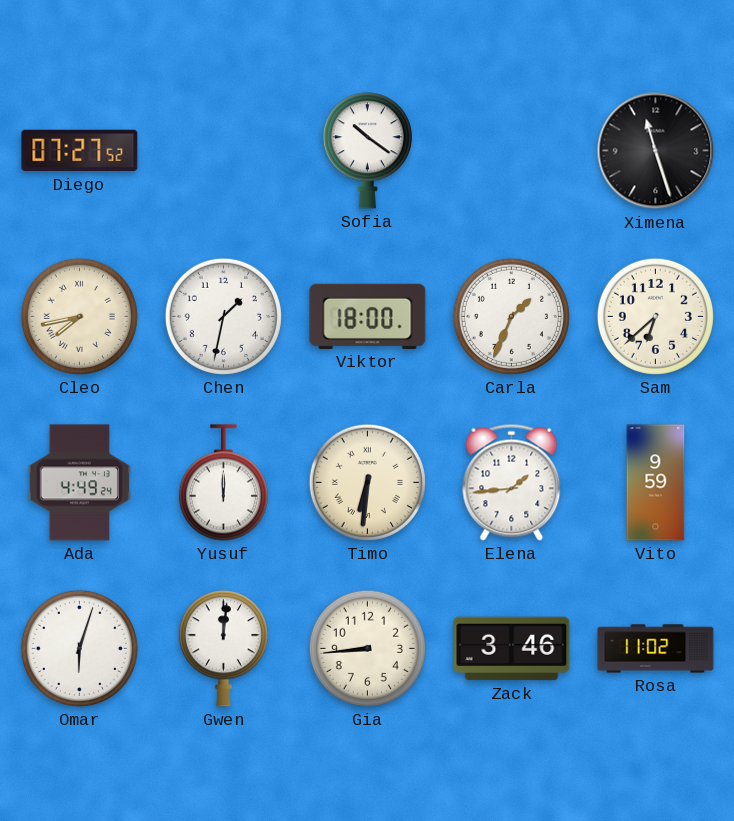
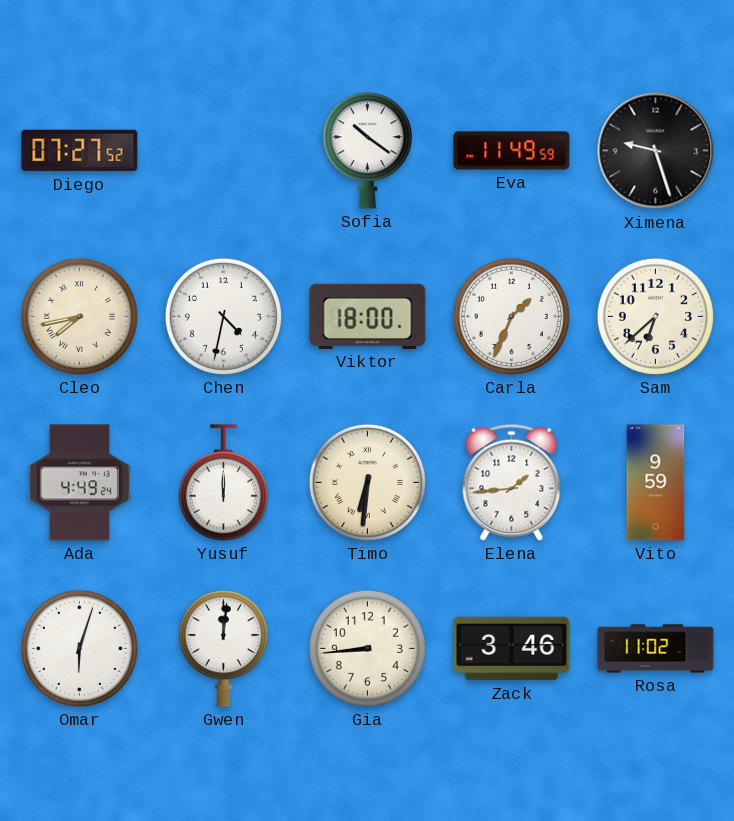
Eva: none -> 11:49
Ximena: 11:27 -> 9:27
Chen: 1:32 -> 4:32
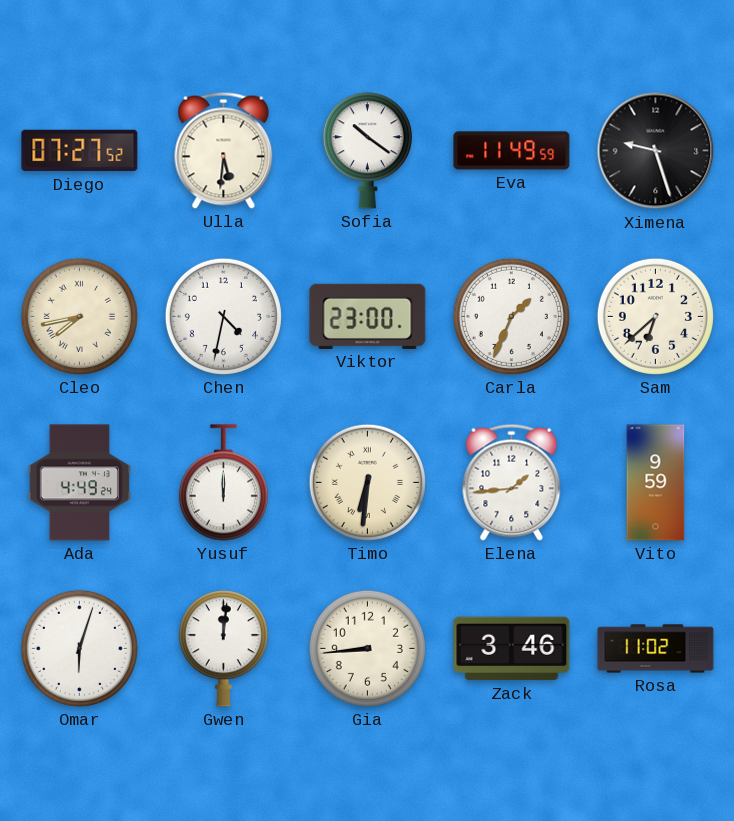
Ulla: none -> 5:31
Viktor: 18:00 -> 23:00
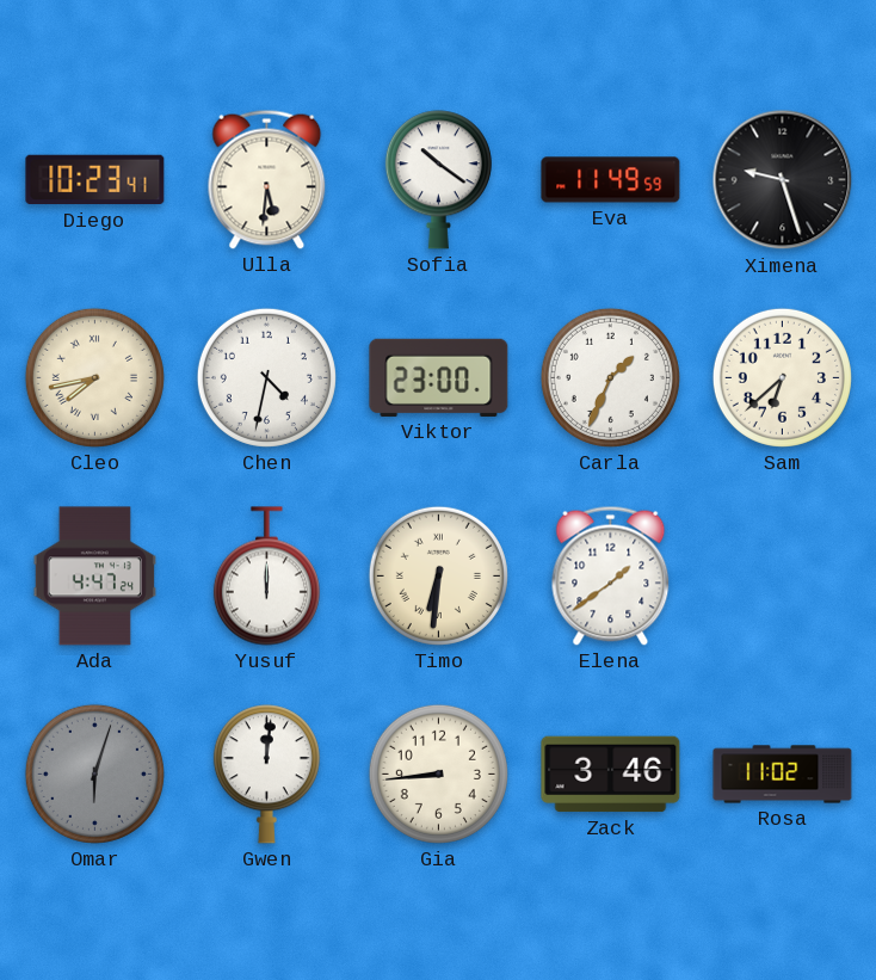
Diego: 07:27 -> 10:23
Ada: 4:49 -> 4:47
Elena: 1:44 -> 1:39
Vito: 9:59 -> none
Omar dial: white -> grey
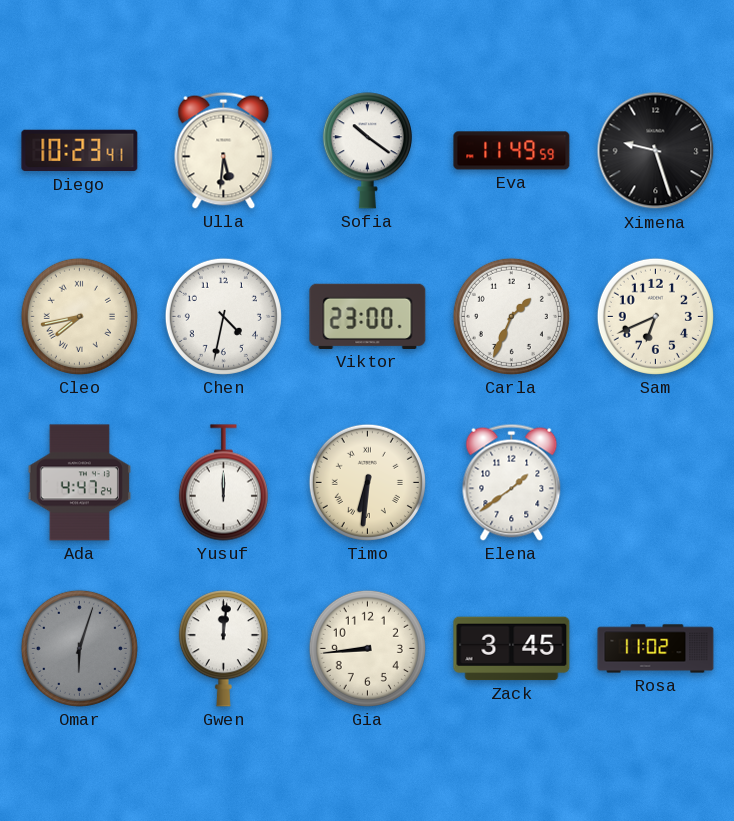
Sam: 6:38 -> 6:41
Zack: 3:46 -> 3:45
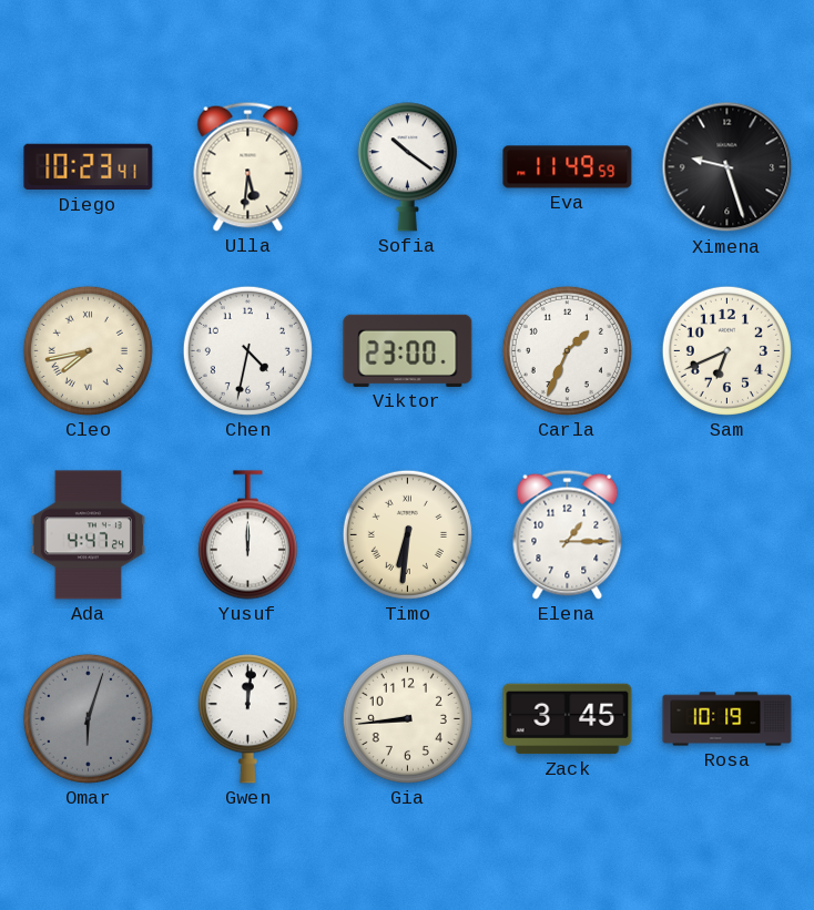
Elena: 1:39 -> 1:15
Rosa: 11:02 -> 10:19
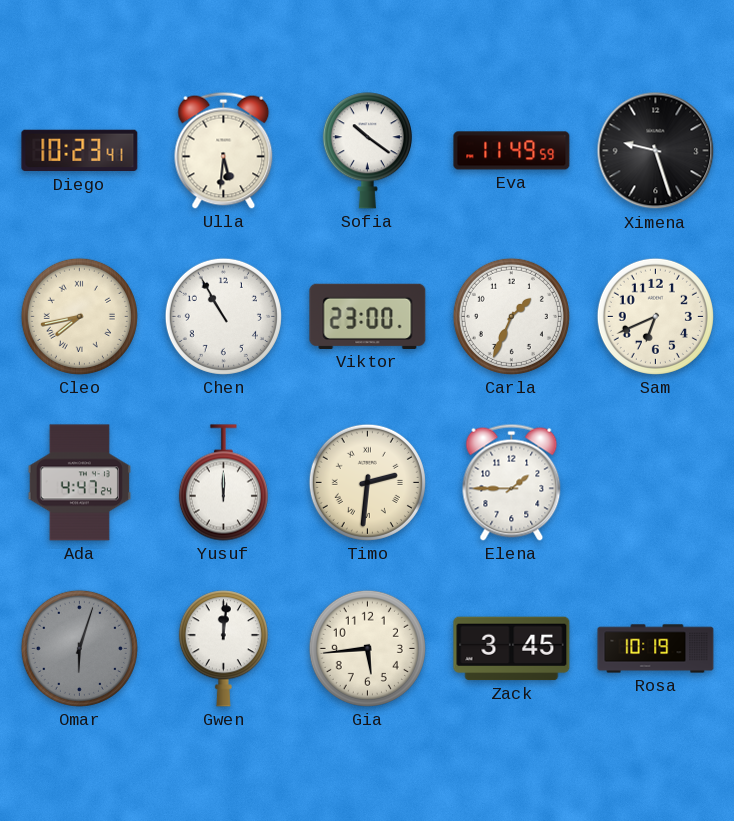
Chen: 4:32 -> 10:55
Timo: 6:31 -> 2:31
Elena: 1:15 -> 1:45
Gia: 8:44 -> 5:44
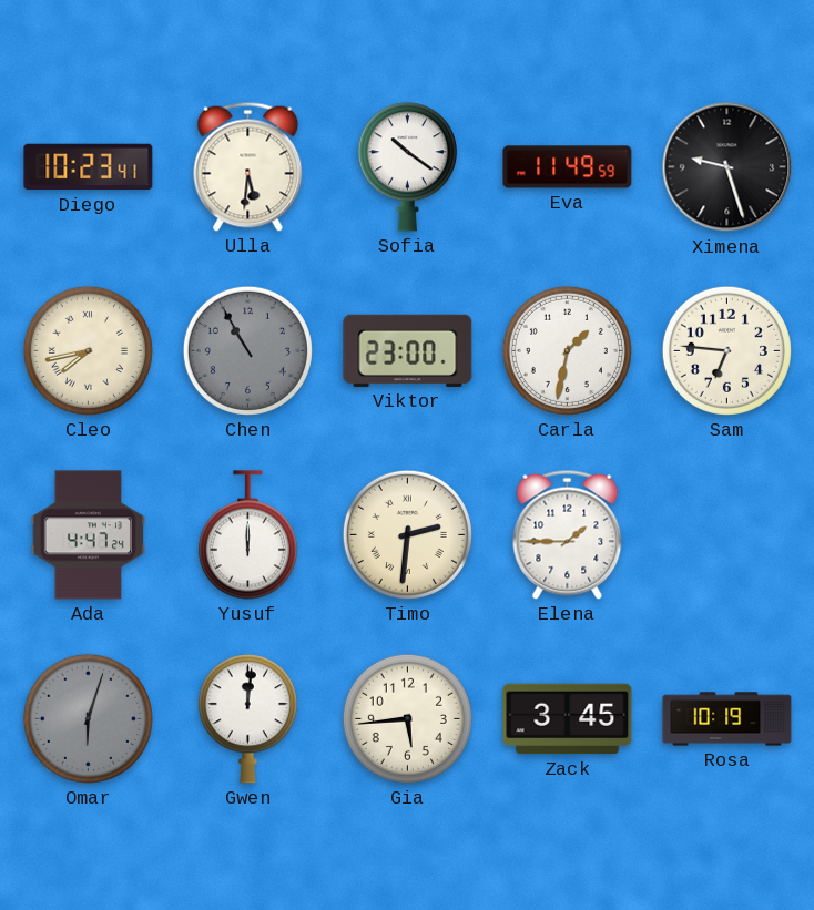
Chen dial: white -> grey
Carla: 1:34 -> 1:32
Sam: 6:41 -> 6:46
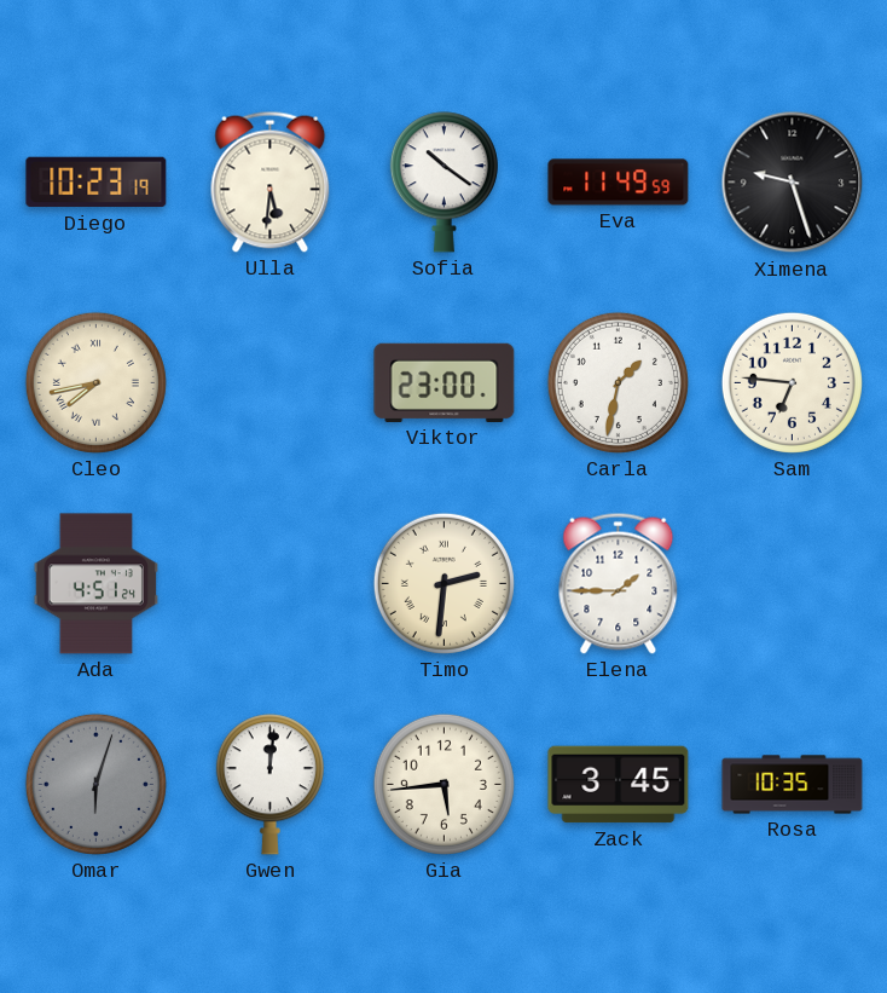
Diego: 10:23:41 -> 10:23:19
Chen: 10:55 -> none
Ada: 4:47 -> 4:51
Yusuf: 12:00 -> none
Rosa: 10:19 -> 10:35
